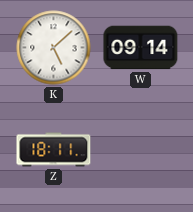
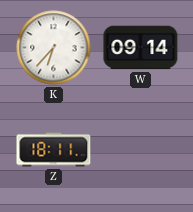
K: 5:08 -> 6:37
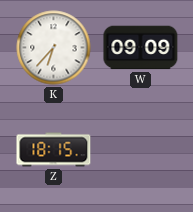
W: 09:14 -> 09:09
Z: 18:11 -> 18:15
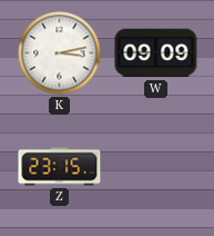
K: 6:37 -> 3:13
Z: 18:15 -> 23:15
